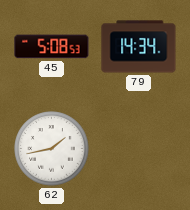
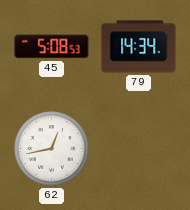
62: 1:43 -> 12:43
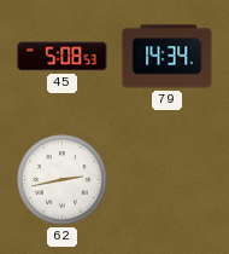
62: 12:43 -> 2:43
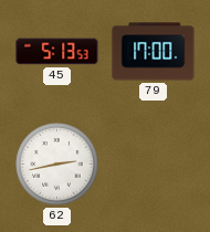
45: 5:08 -> 5:13
79: 14:34 -> 17:00
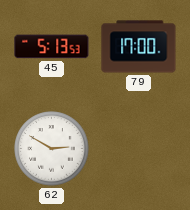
62: 2:43 -> 2:50
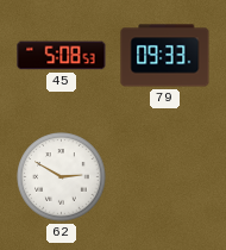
45: 5:13 -> 5:08
79: 17:00 -> 09:33
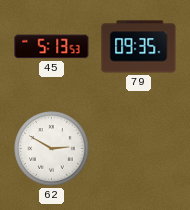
45: 5:08 -> 5:13
79: 09:33 -> 09:35
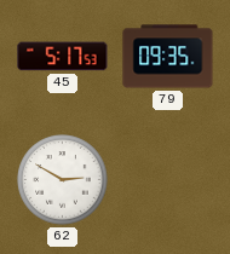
45: 5:13 -> 5:17
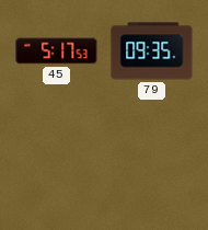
62: 2:50 -> none
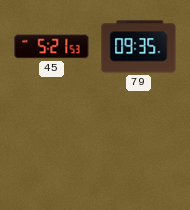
45: 5:17 -> 5:21
